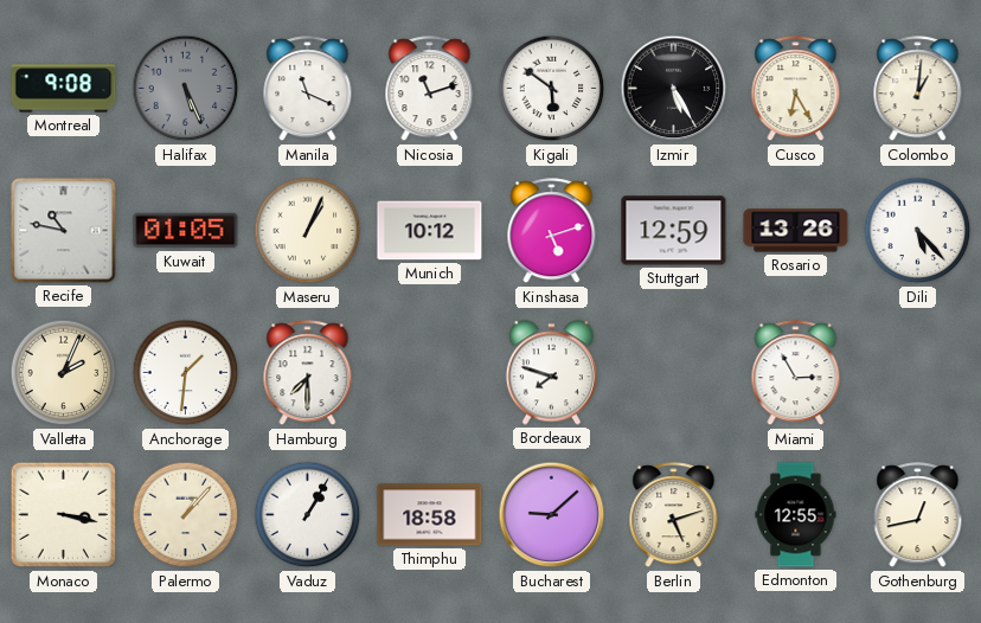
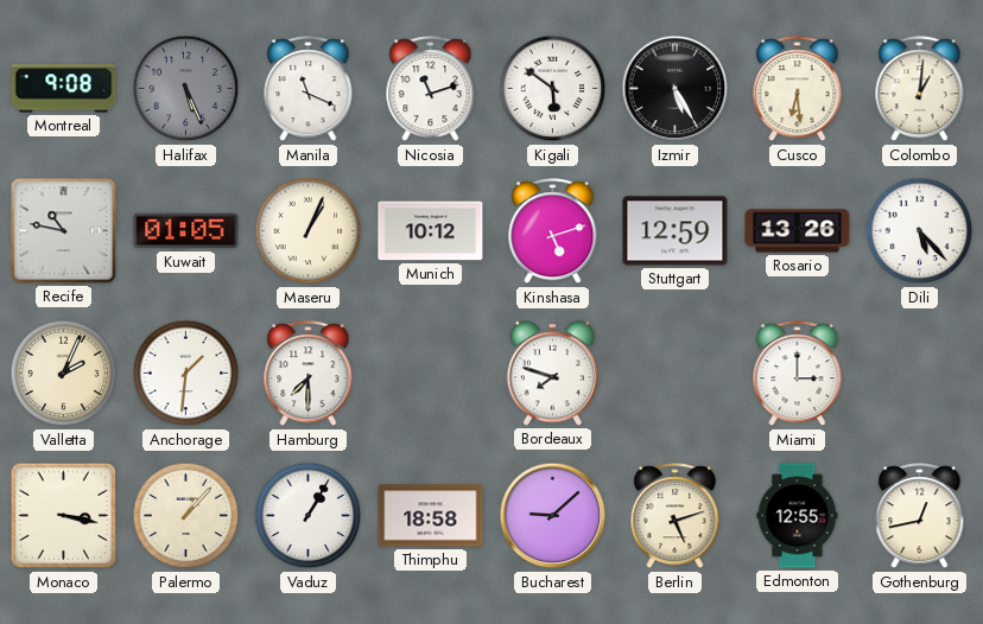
Cusco: 6:25 -> 6:29
Miami: 2:55 -> 3:00
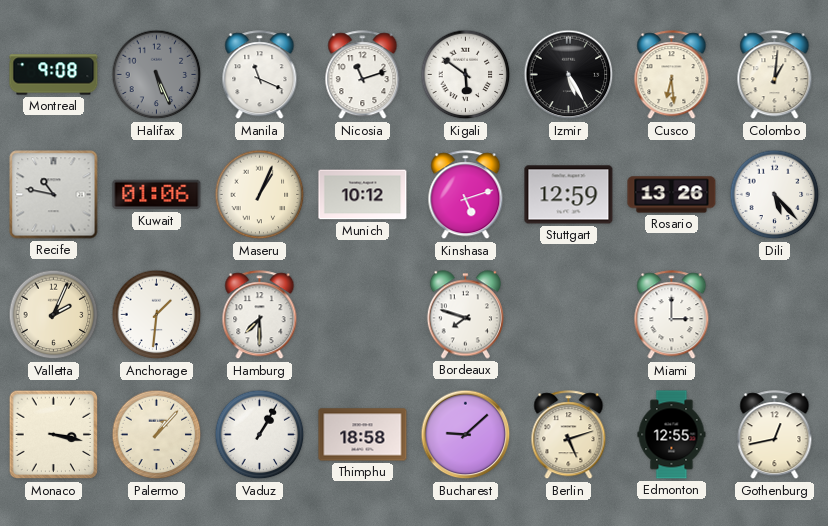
Kuwait: 01:05 -> 01:06
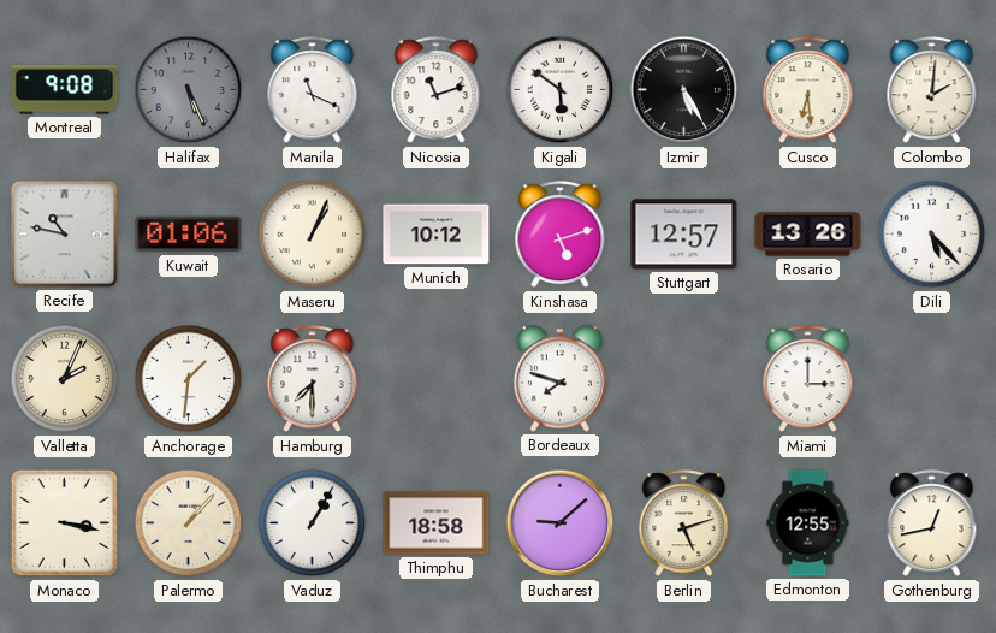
Colombo: 1:01 -> 2:01
Stuttgart: 12:59 -> 12:57
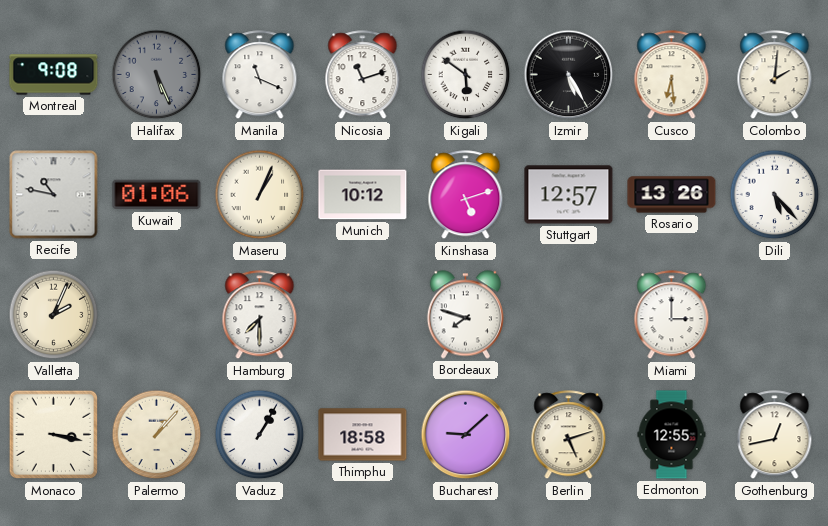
Anchorage: 1:31 -> none
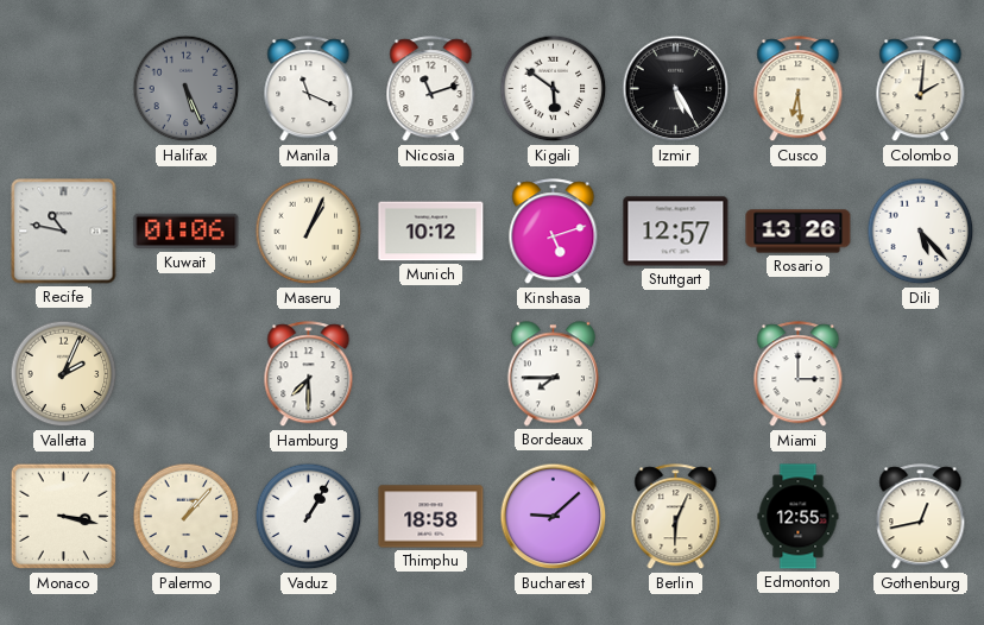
Montreal: 9:08 -> none
Bordeaux: 7:48 -> 7:45
Berlin: 5:12 -> 6:04
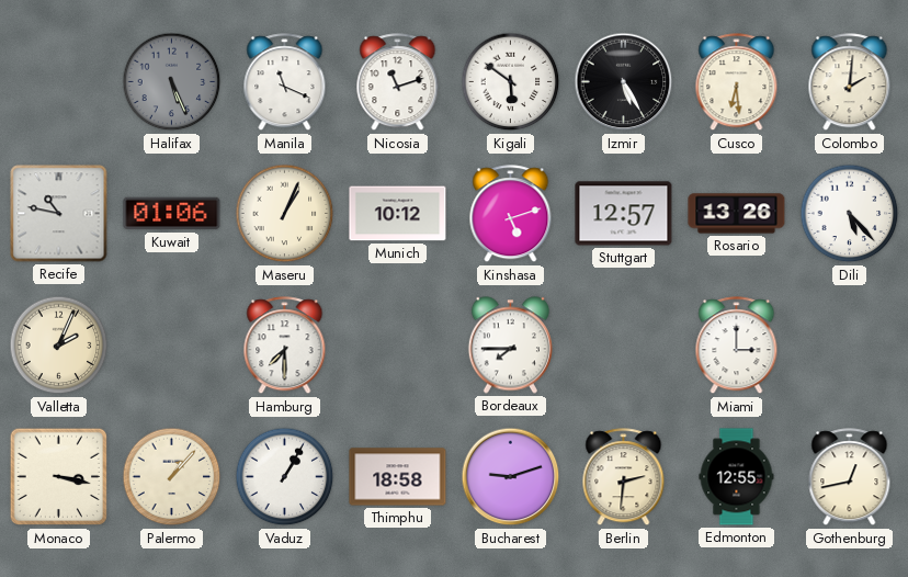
Bucharest: 9:08 -> 9:12
Berlin: 6:04 -> 2:31
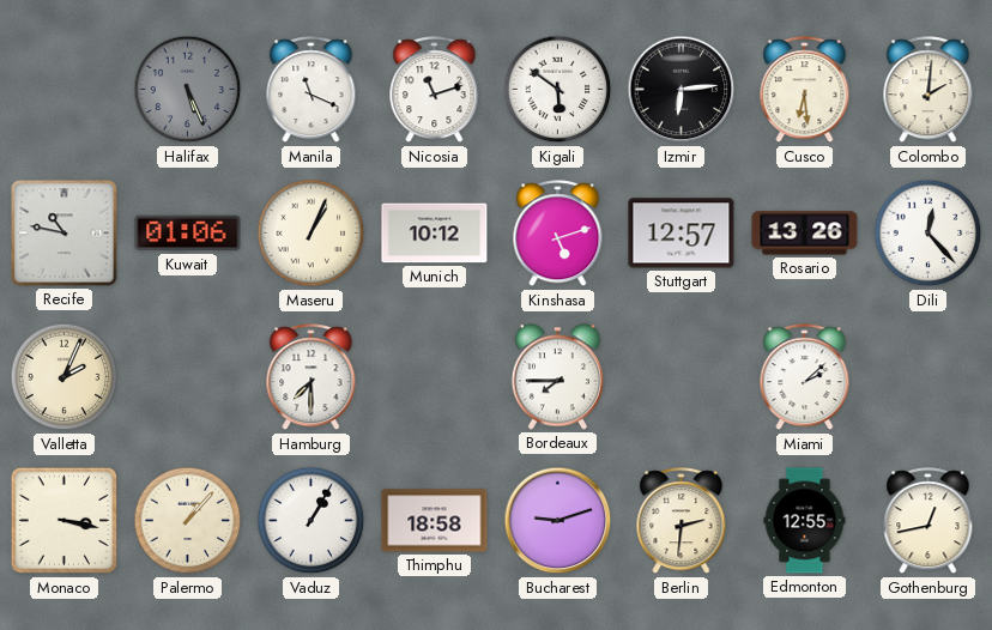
Izmir: 5:25 -> 6:14
Dili: 5:23 -> 12:23
Miami: 3:00 -> 2:08
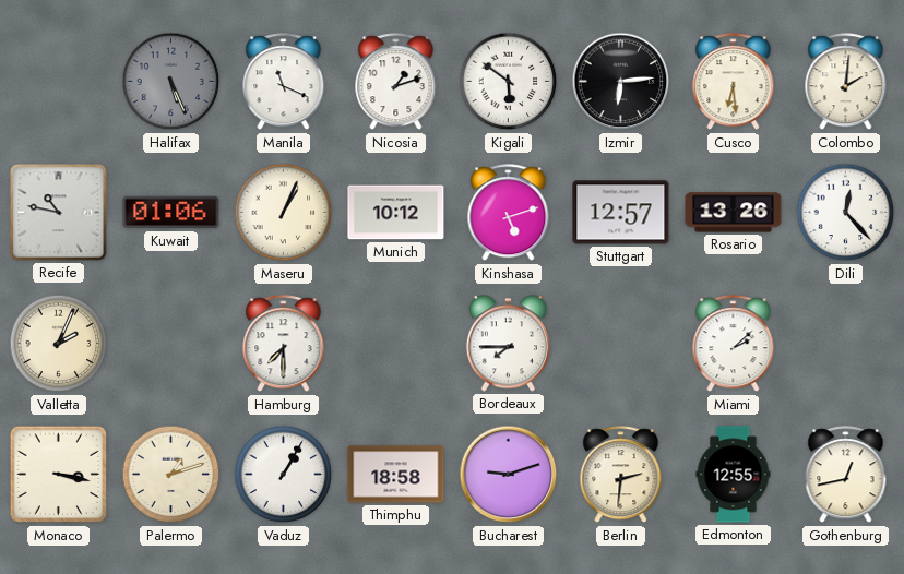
Nicosia: 11:12 -> 1:12
Palermo: 1:07 -> 1:12
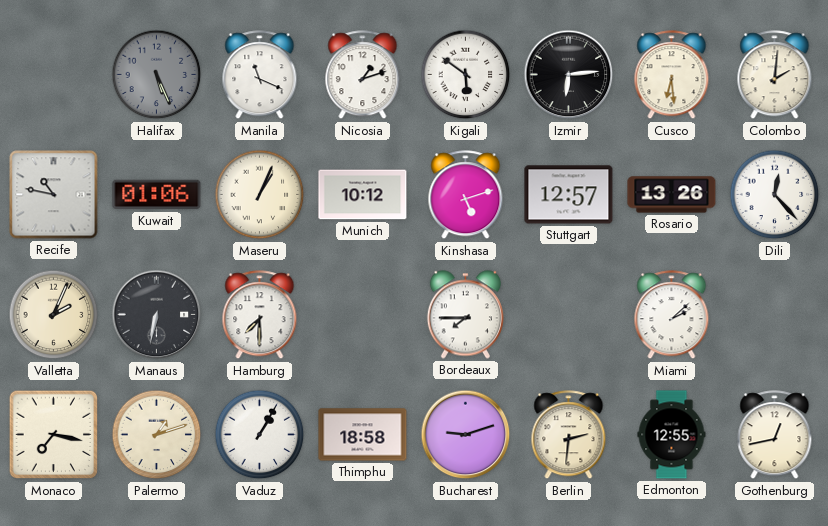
Manaus: none -> 6:32
Monaco: 3:17 -> 7:17
